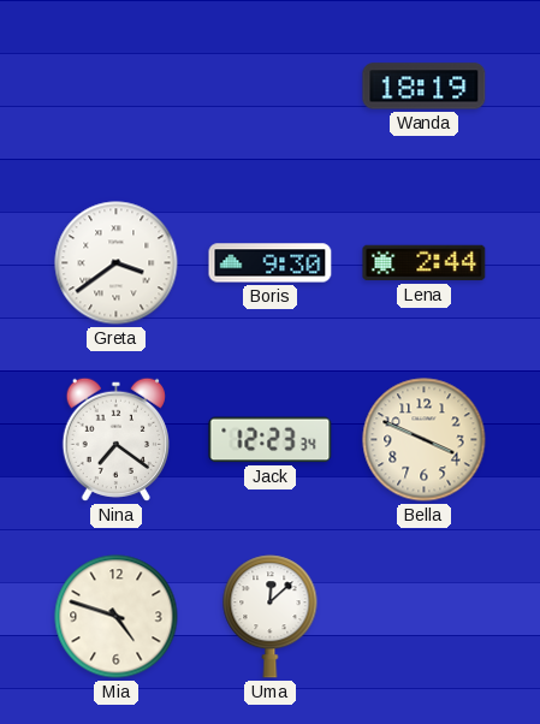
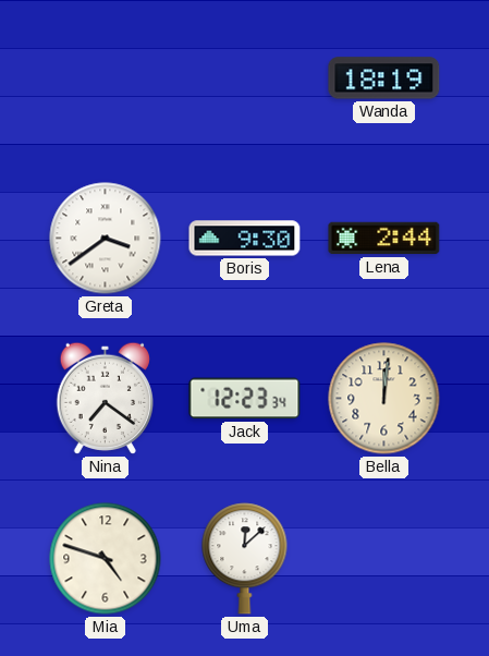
Bella: 3:49 -> 12:01
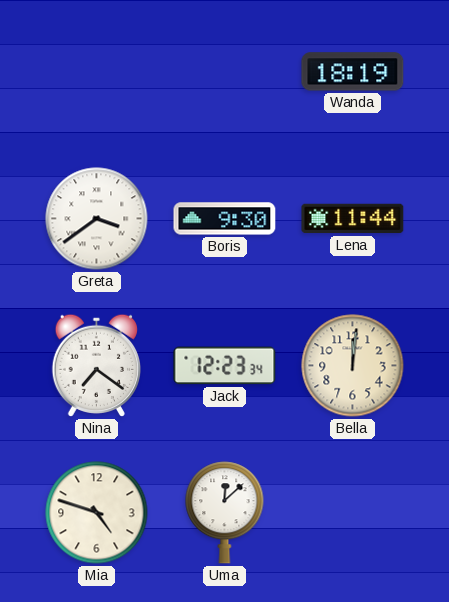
Lena: 2:44 -> 11:44
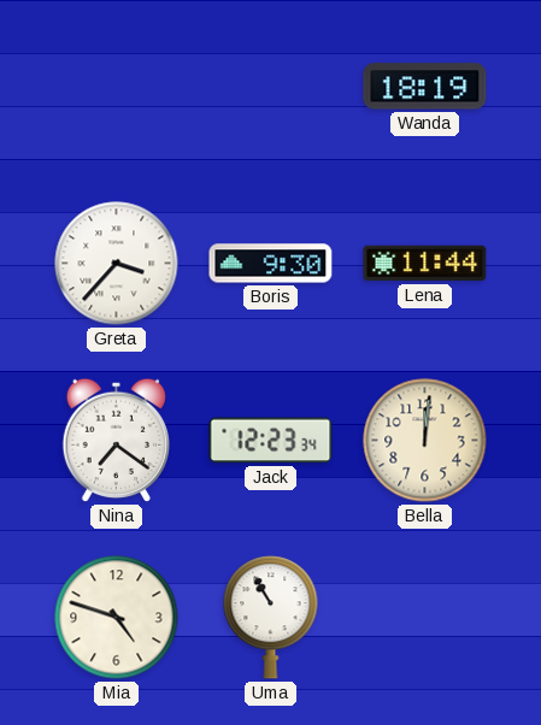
Greta: 3:39 -> 3:37
Uma: 12:08 -> 10:55
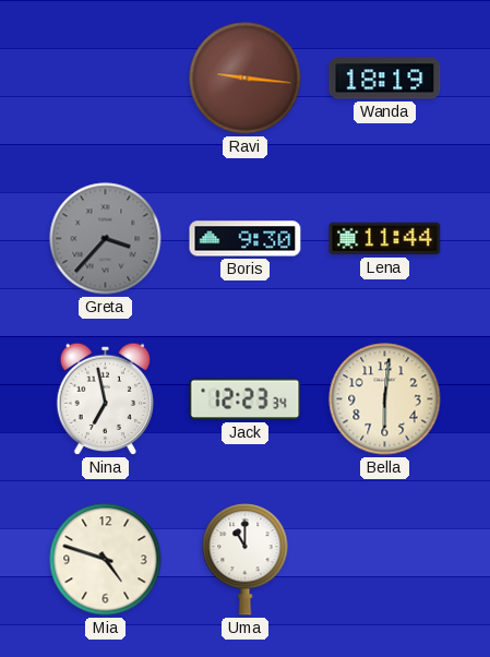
Ravi: none -> 9:16
Greta dial: white -> grey
Nina: 7:21 -> 6:58
Bella: 12:01 -> 6:01
Uma: 10:55 -> 11:00
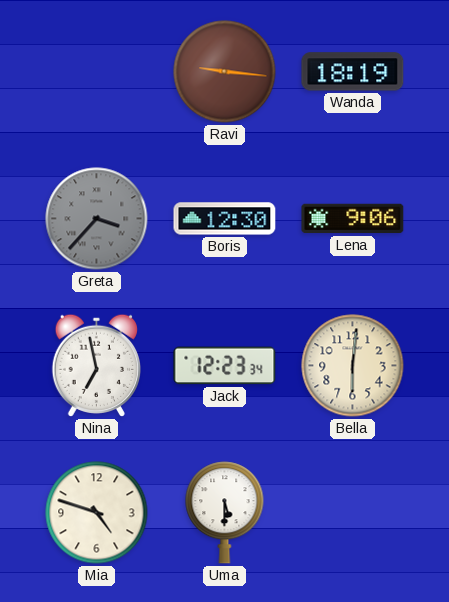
Boris: 9:30 -> 12:30
Lena: 11:44 -> 9:06
Uma: 11:00 -> 5:30
